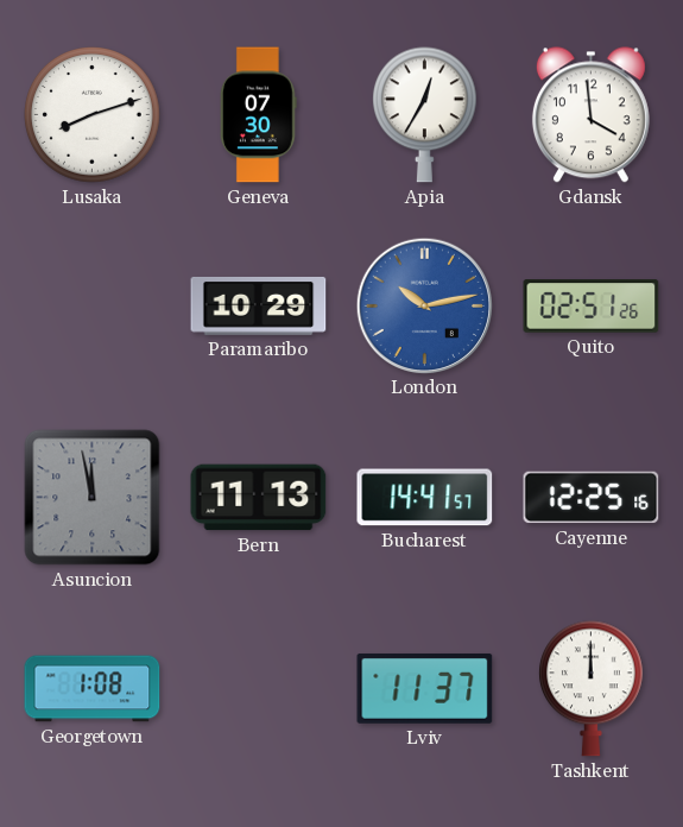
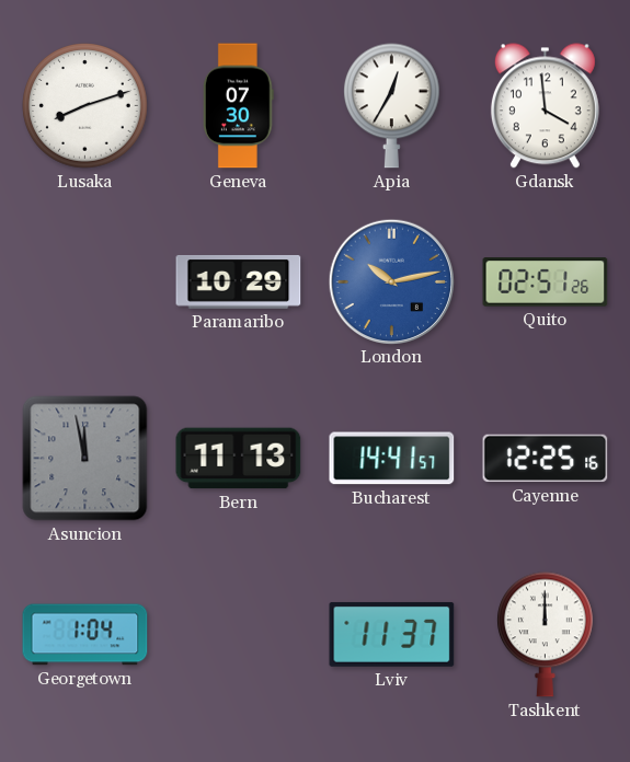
Georgetown: 1:08 -> 1:04
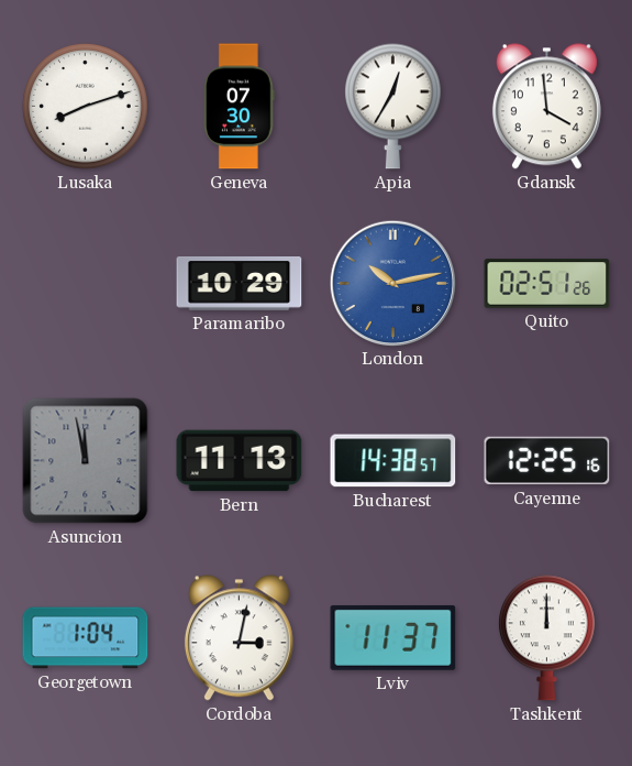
Bucharest: 14:41 -> 14:38
Cordoba: none -> 3:02
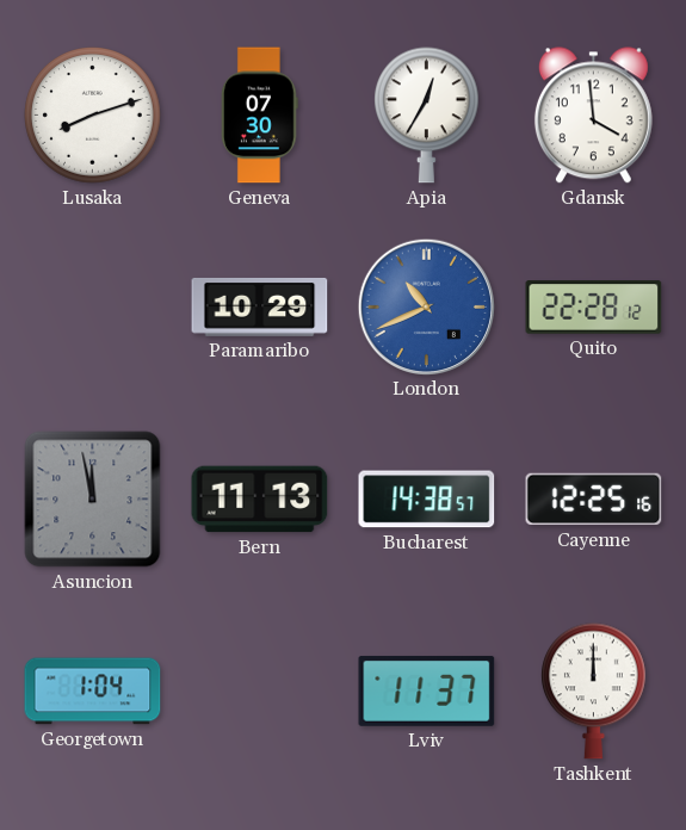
London: 10:13 -> 10:41
Quito: 02:51 -> 22:28
Cordoba: 3:02 -> none
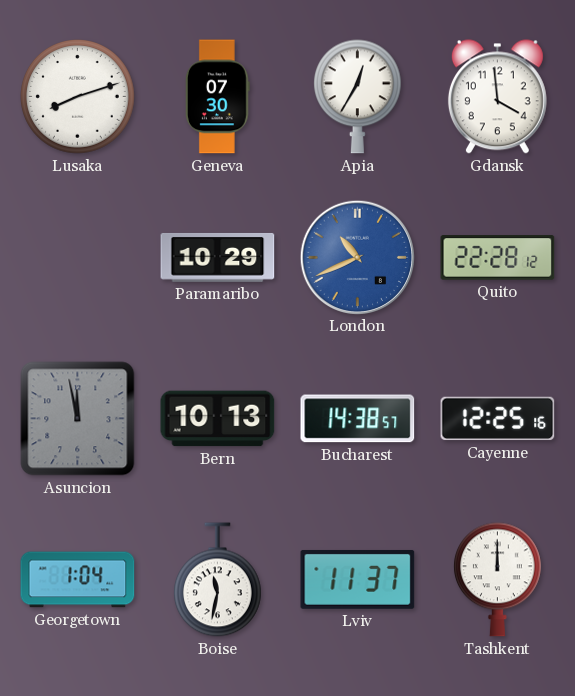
Bern: 11:13 -> 10:13
Boise: none -> 11:32
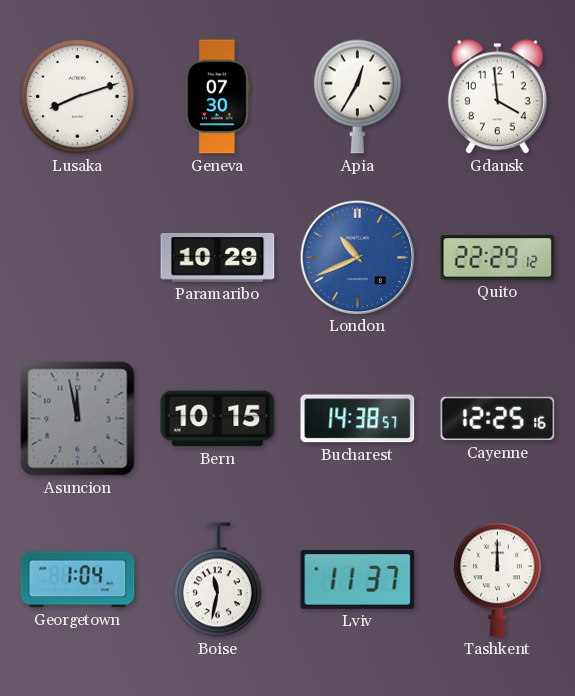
Quito: 22:28 -> 22:29
Bern: 10:13 -> 10:15
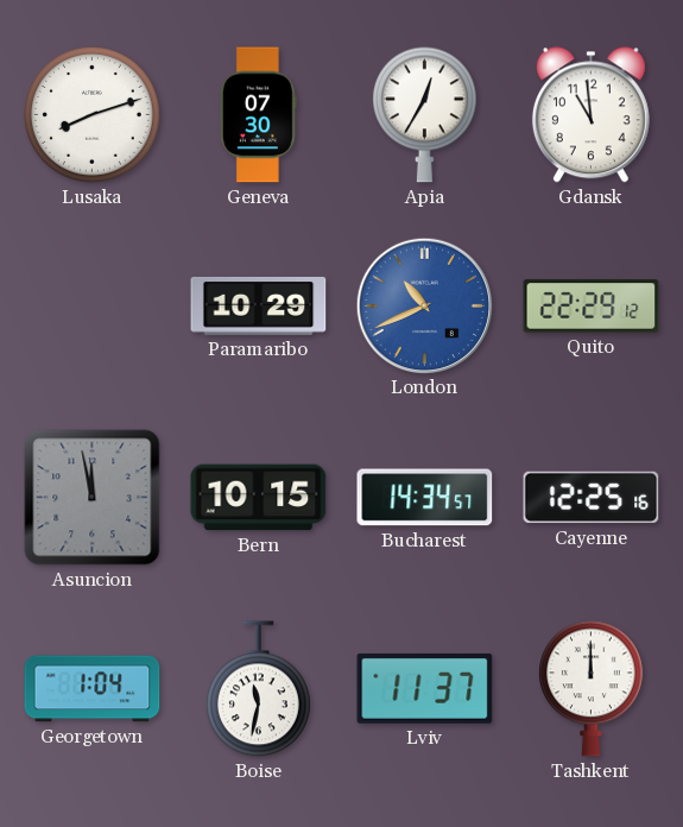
Gdansk: 3:59 -> 10:59
Bucharest: 14:38 -> 14:34
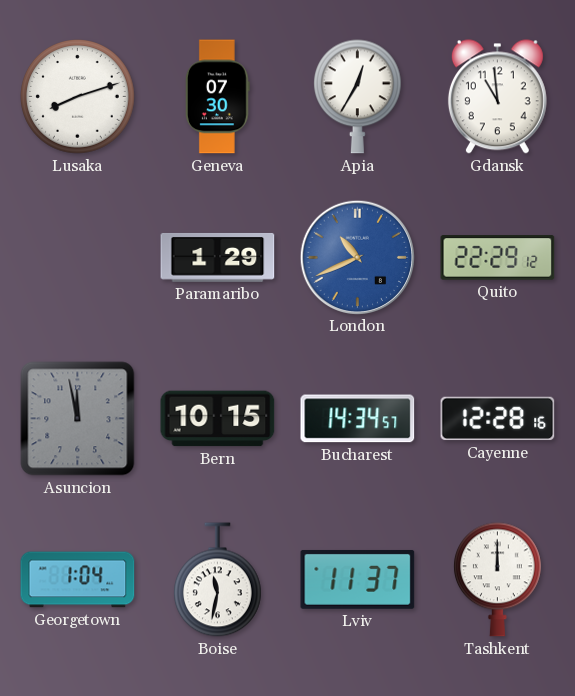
Paramaribo: 10:29 -> 1:29
Cayenne: 12:25 -> 12:28
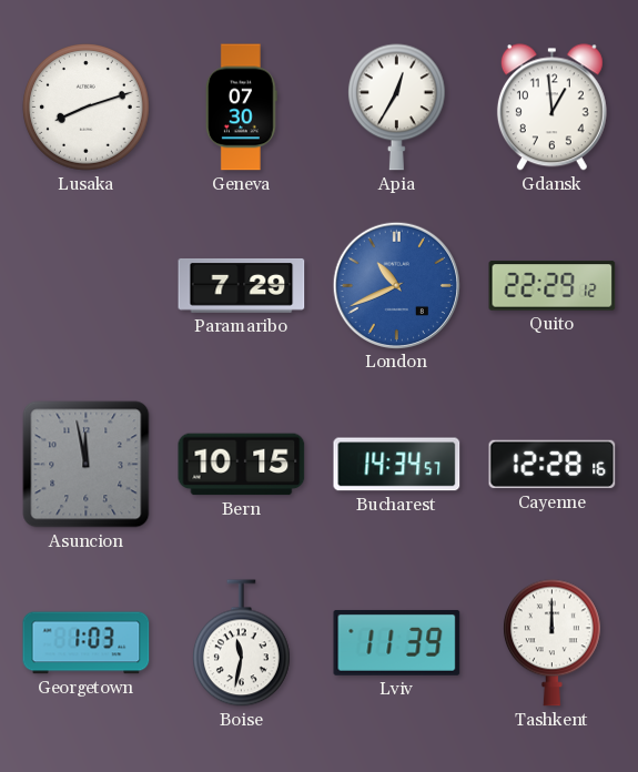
Gdansk: 10:59 -> 12:59
Paramaribo: 1:29 -> 7:29
Georgetown: 1:04 -> 1:03
Lviv: 11:37 -> 11:39
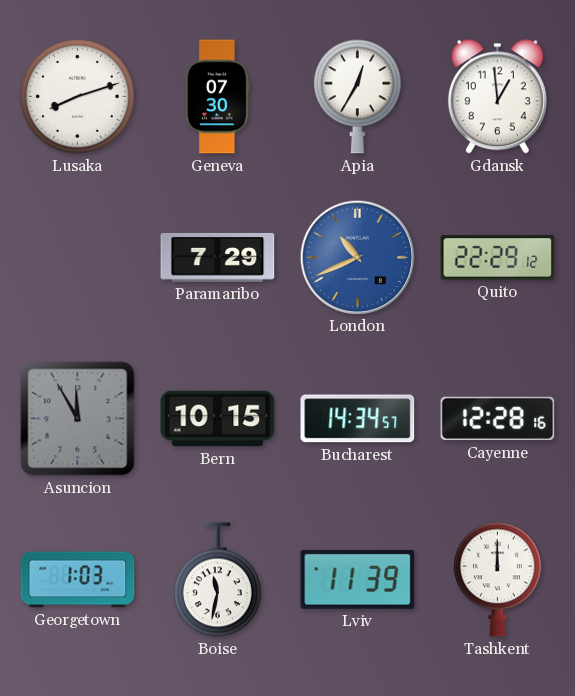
Asuncion: 11:58 -> 11:55
